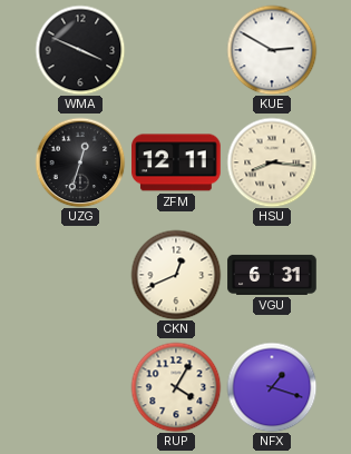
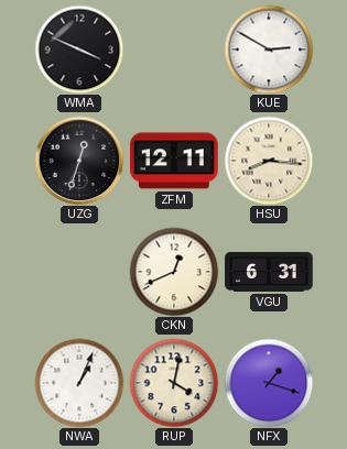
NWA: none -> 1:04
RUP: 4:05 -> 4:02
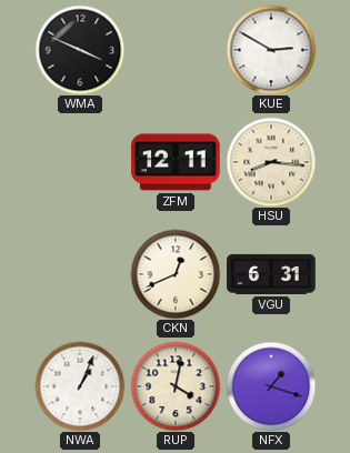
UZG: 12:33 -> none
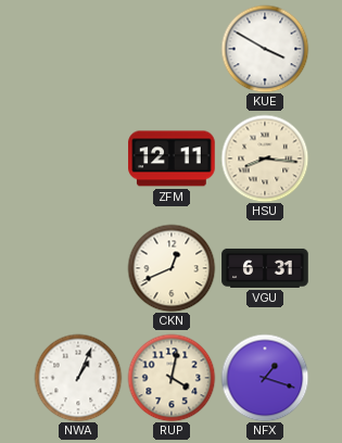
WMA: 3:49 -> none
KUE: 2:50 -> 3:50
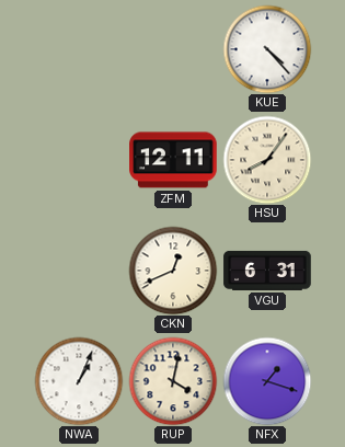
KUE: 3:50 -> 4:23
HSU: 8:16 -> 8:06
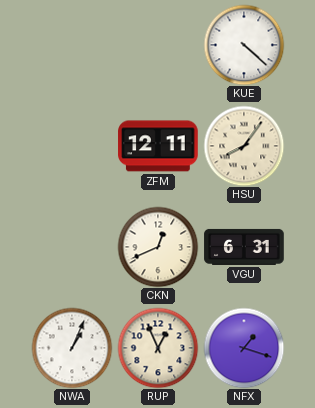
KUE: 4:23 -> 4:22
RUP: 4:02 -> 12:56
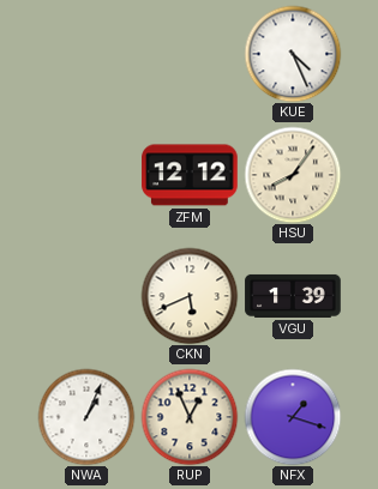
KUE: 4:22 -> 4:26
ZFM: 12:11 -> 12:12
CKN: 12:41 -> 5:41
VGU: 6:31 -> 1:39
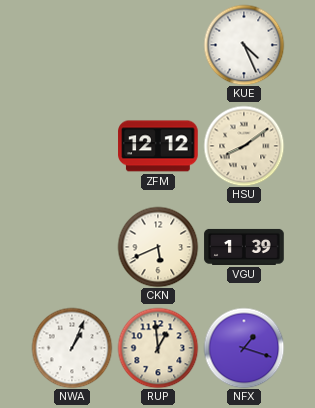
HSU: 8:06 -> 8:09
RUP: 12:56 -> 12:59
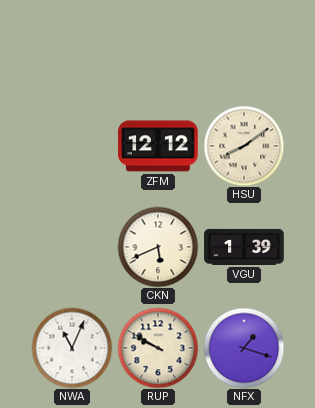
KUE: 4:26 -> none
NWA: 1:04 -> 11:04
RUP: 12:59 -> 9:50
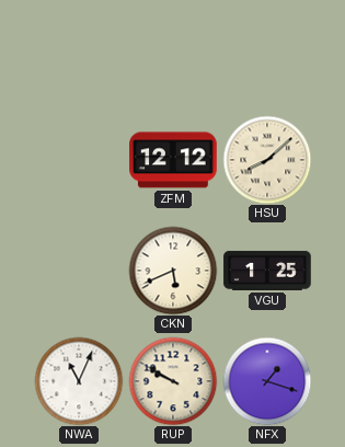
HSU: 8:09 -> 8:08
VGU: 1:39 -> 1:25
